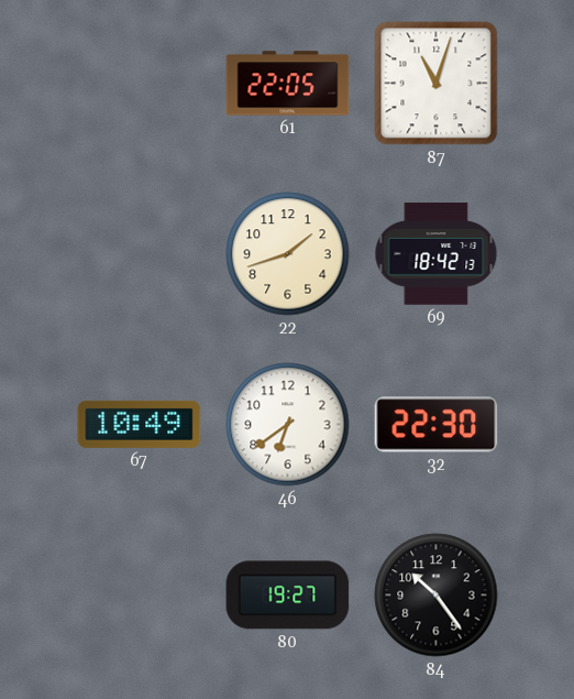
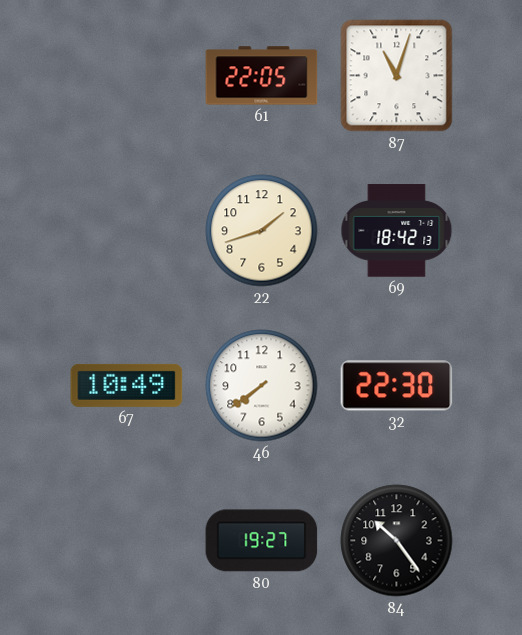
46: 6:39 -> 7:39
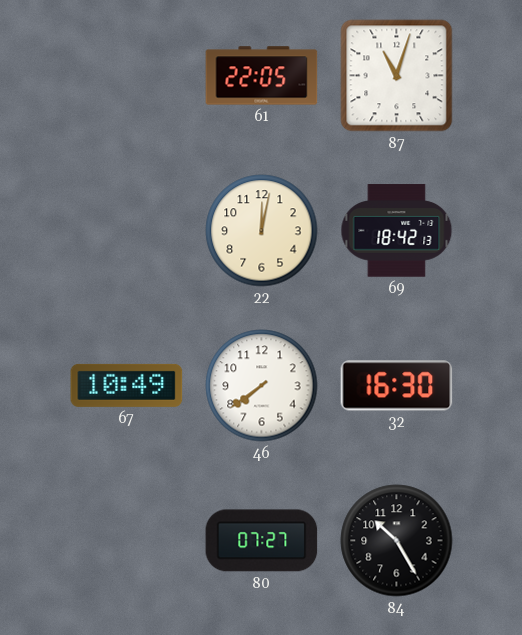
22: 1:42 -> 12:02
32: 22:30 -> 16:30
80: 19:27 -> 07:27
84: 10:24 -> 10:25
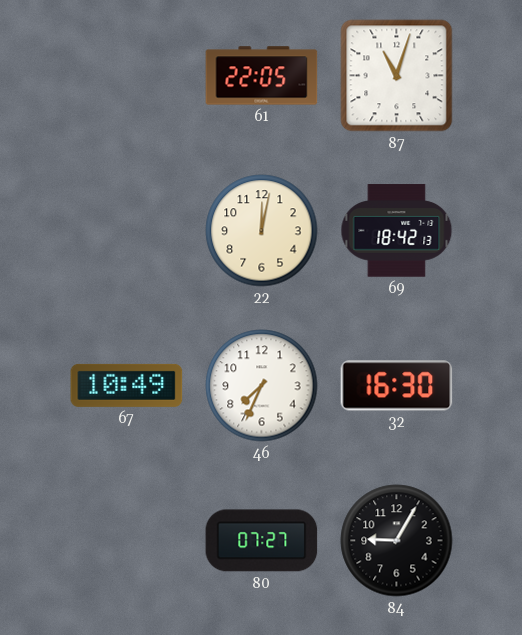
46: 7:39 -> 7:34
84: 10:25 -> 9:05
